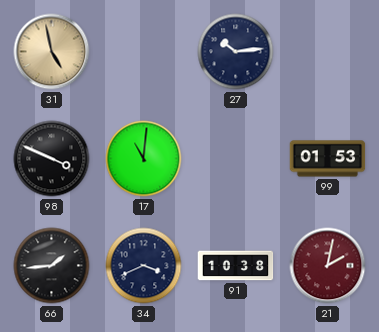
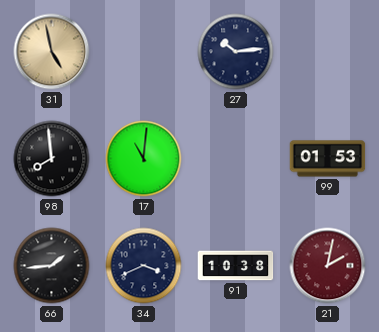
98: 3:49 -> 7:59
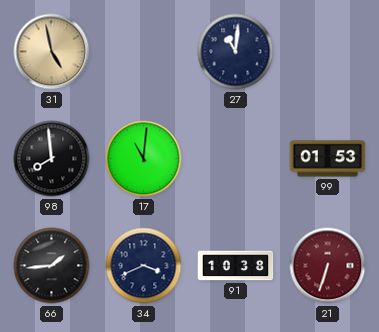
27: 10:14 -> 11:01
21: 2:02 -> 6:33
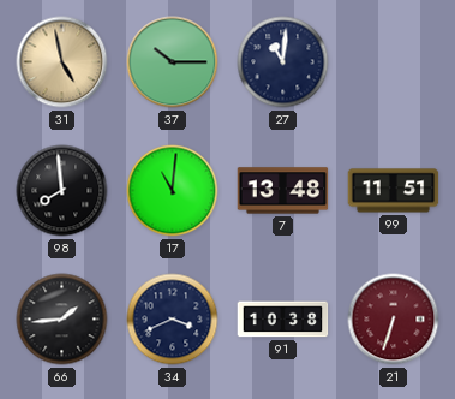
37: none -> 10:15
7: none -> 13:48
99: 01:53 -> 11:51
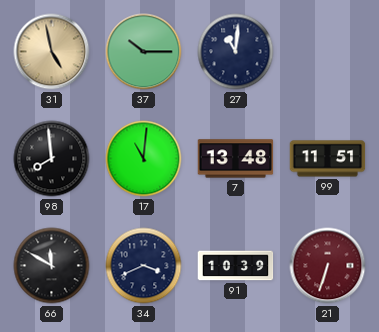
66: 1:44 -> 11:50
91: 10:38 -> 10:39
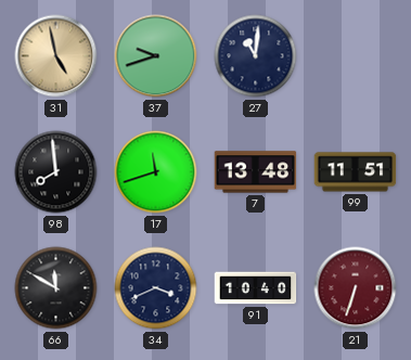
37: 10:15 -> 9:42
17: 11:01 -> 11:42
91: 10:39 -> 10:40
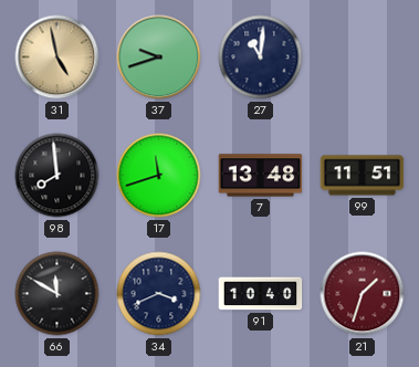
21: 6:33 -> 1:33
